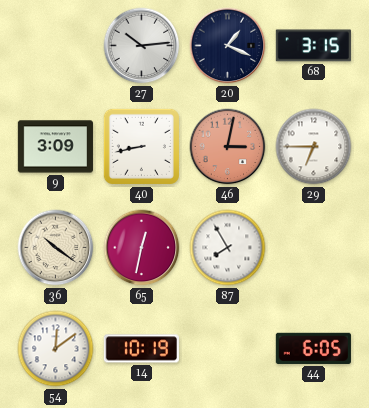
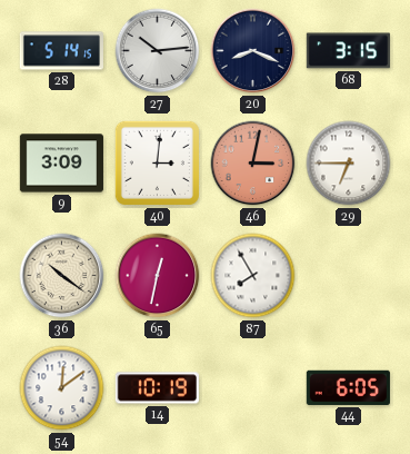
28: none -> 5:14
20: 1:19 -> 8:19
40: 8:43 -> 3:01
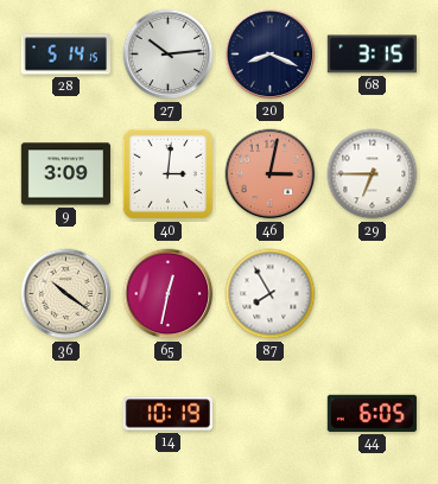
54: 12:09 -> none
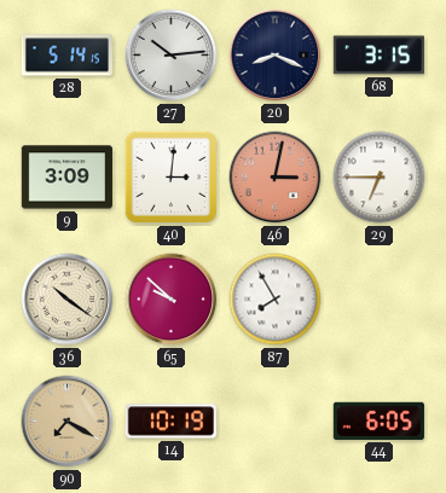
65: 12:32 -> 9:52
90: none -> 7:20
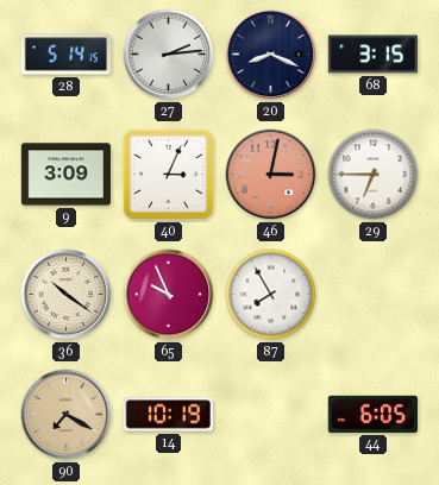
27: 10:14 -> 2:14
40: 3:01 -> 3:04
65: 9:52 -> 9:56
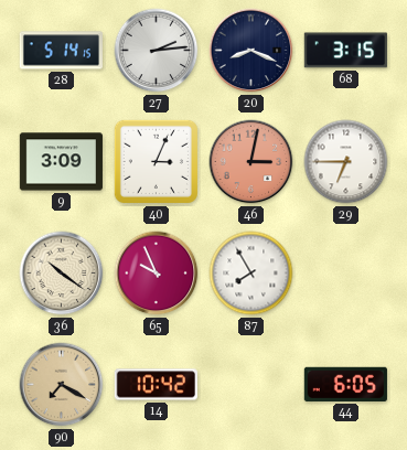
14: 10:19 -> 10:42
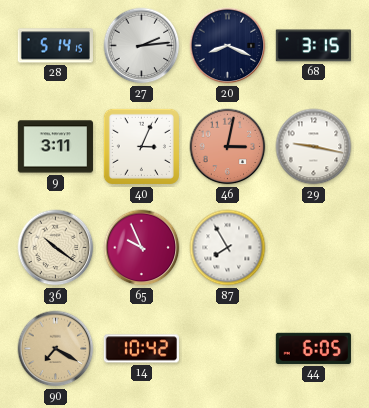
9: 3:09 -> 3:11
29: 6:45 -> 9:17
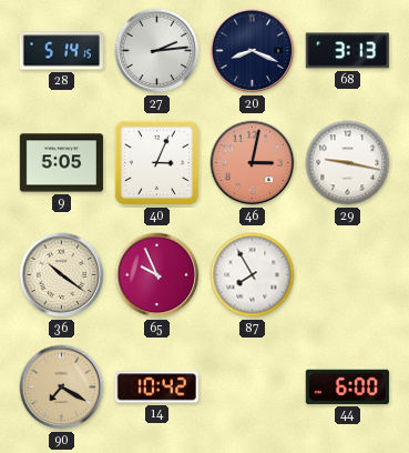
68: 3:15 -> 3:13
9: 3:11 -> 5:05
44: 6:05 -> 6:00
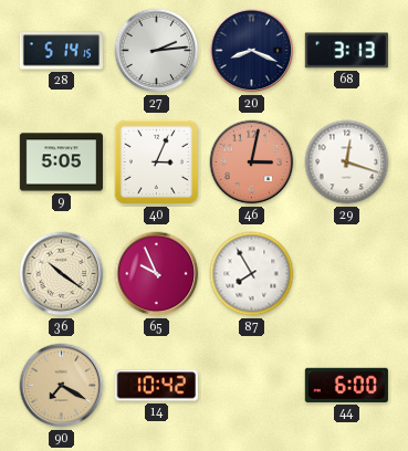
29: 9:17 -> 12:18
